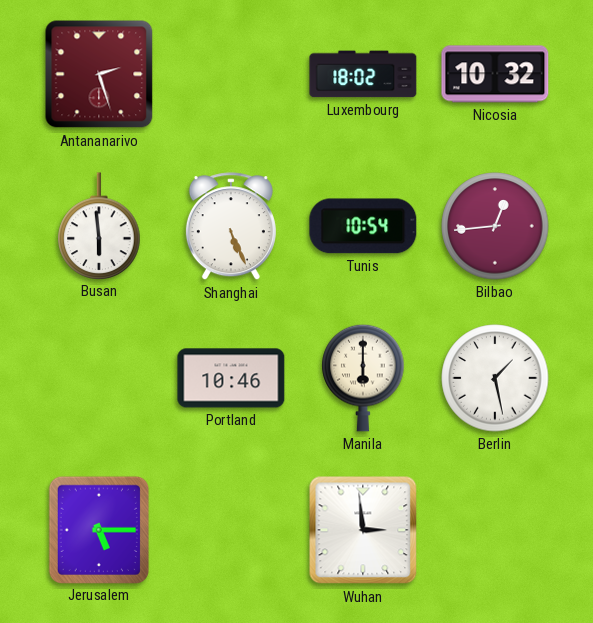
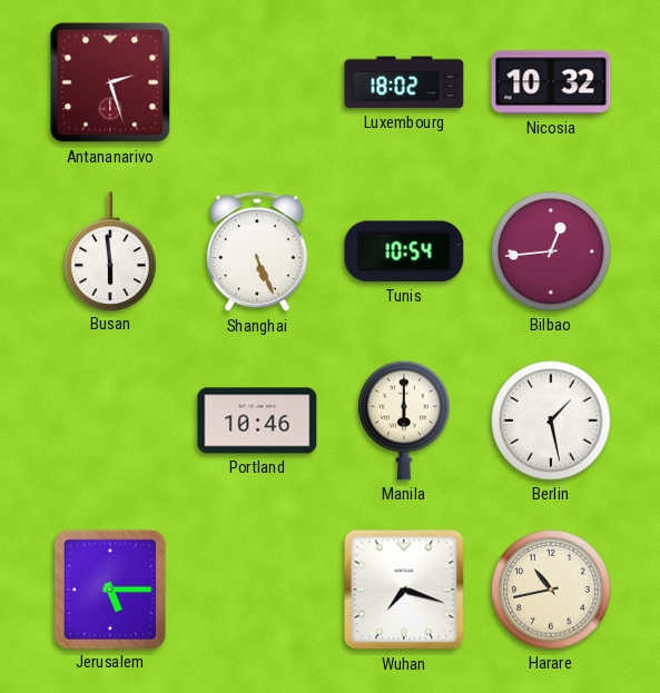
Wuhan: 2:59 -> 7:18
Harare: none -> 10:43
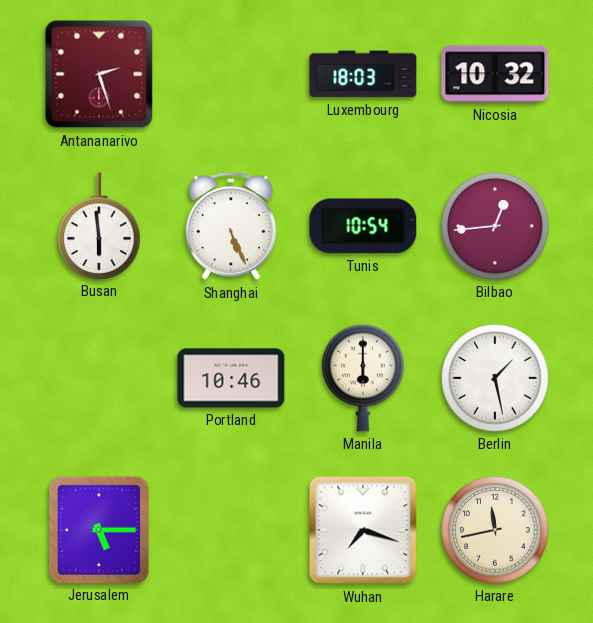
Luxembourg: 18:02 -> 18:03
Harare: 10:43 -> 11:43
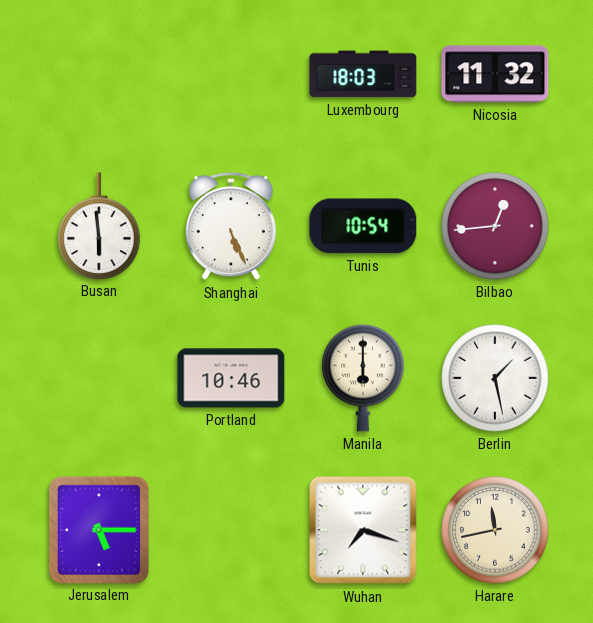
Antananarivo: 2:27 -> none
Nicosia: 10:32 -> 11:32
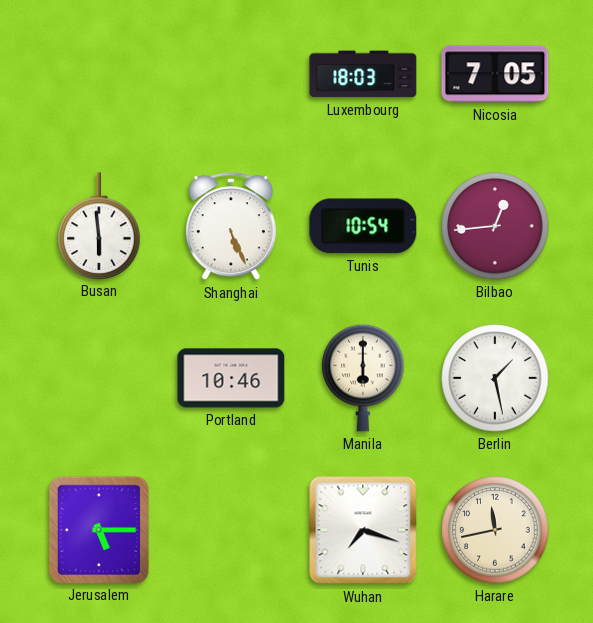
Nicosia: 11:32 -> 7:05
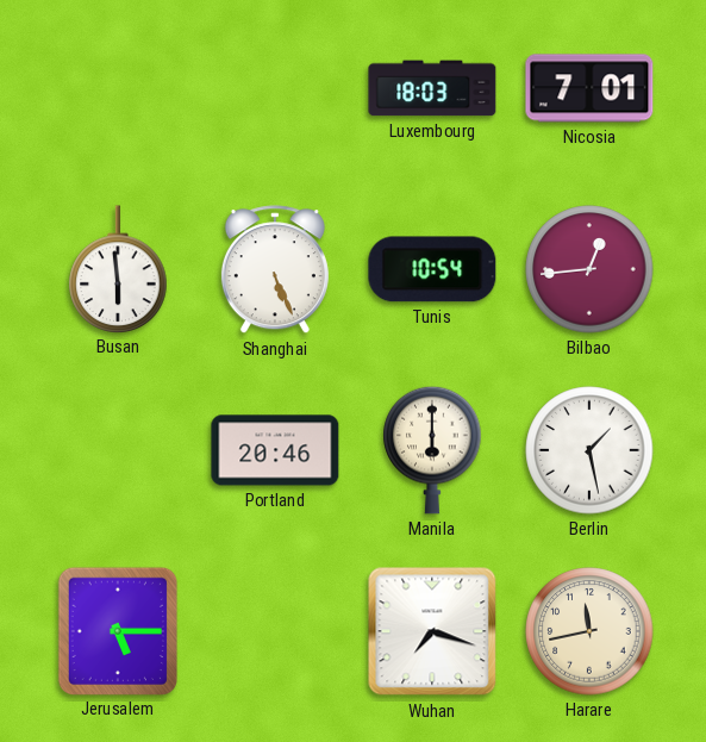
Nicosia: 7:05 -> 7:01
Portland: 10:46 -> 20:46
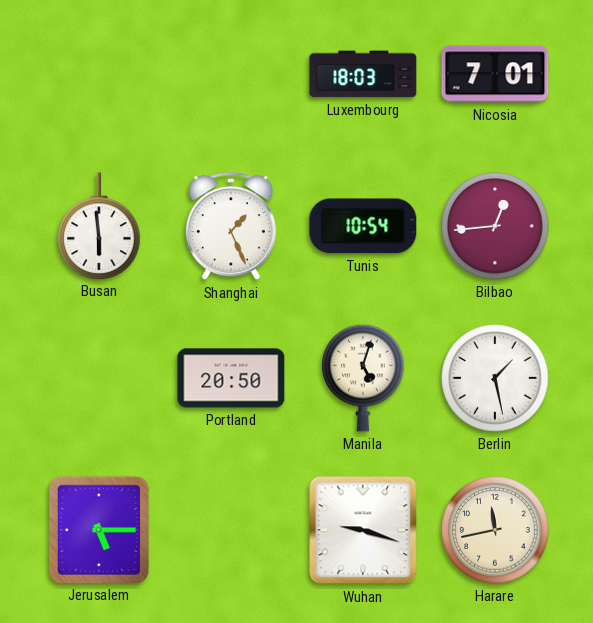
Shanghai: 5:26 -> 1:26
Portland: 20:46 -> 20:50
Manila: 6:00 -> 5:03
Wuhan: 7:18 -> 9:18
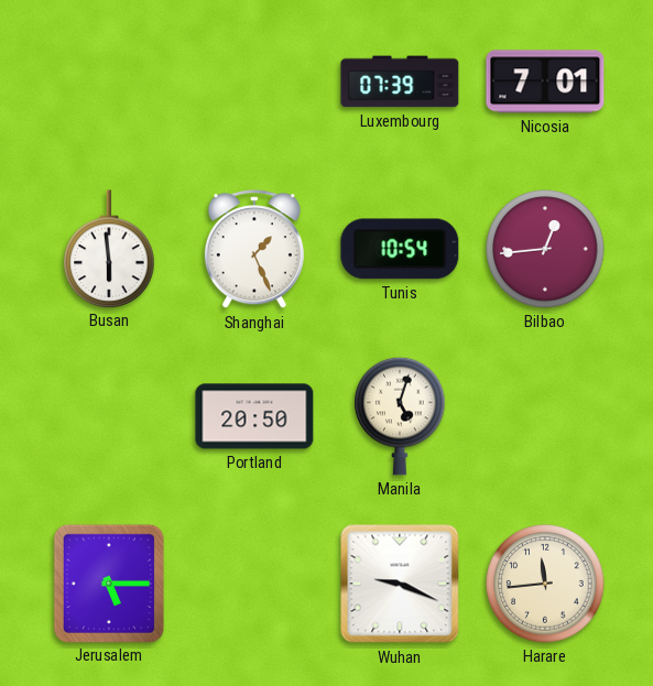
Luxembourg: 18:03 -> 07:39
Berlin: 1:28 -> none
Wuhan: 9:18 -> 9:19
Harare: 11:43 -> 11:44
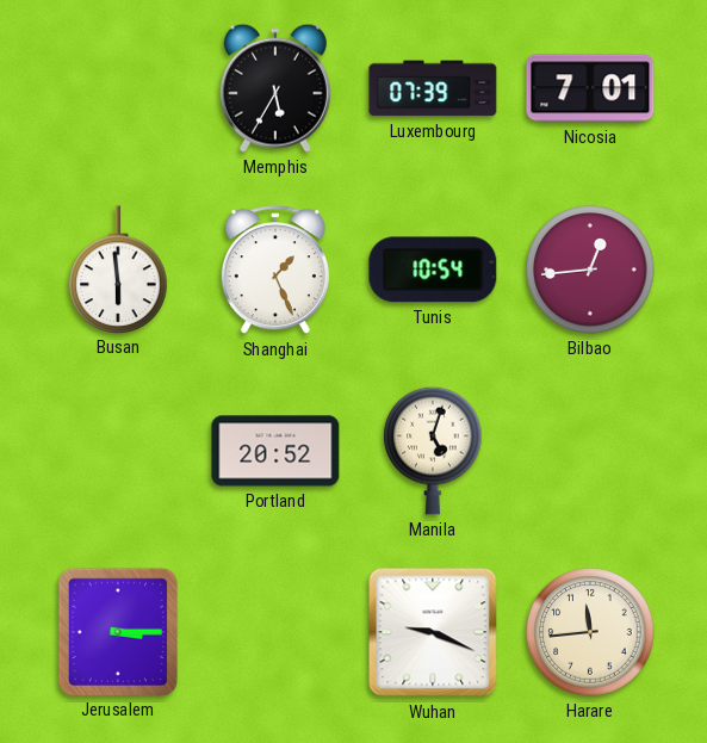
Memphis: none -> 5:35
Portland: 20:50 -> 20:52
Jerusalem: 5:15 -> 3:15
